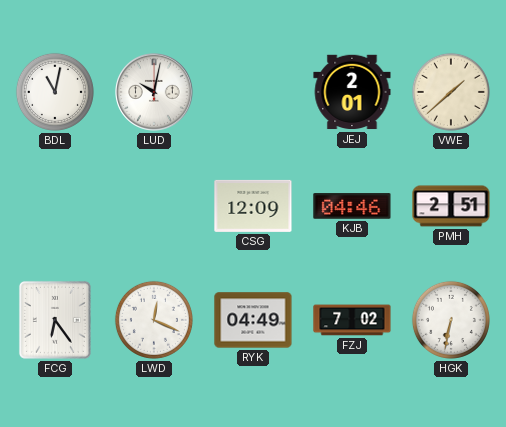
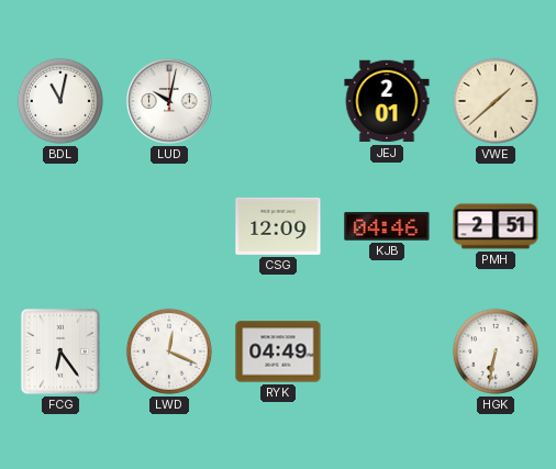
FZJ: 7:02 -> none
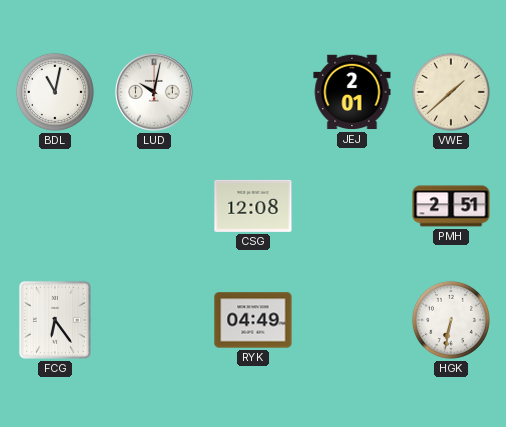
CSG: 12:09 -> 12:08
KJB: 04:46 -> none
LWD: 12:19 -> none
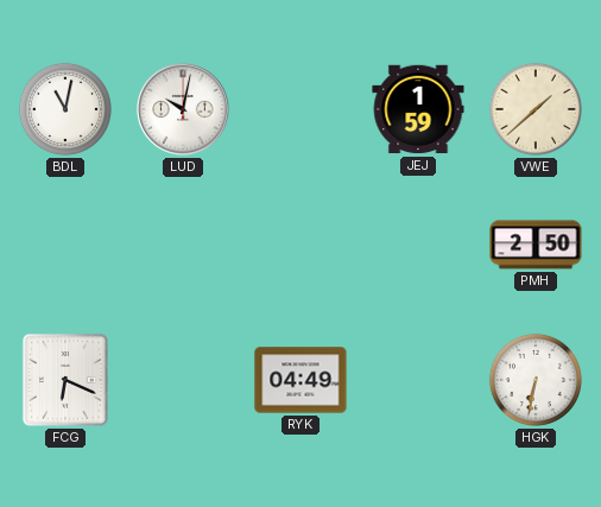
JEJ: 2:01 -> 1:59
CSG: 12:08 -> none
PMH: 2:51 -> 2:50
FCG: 6:24 -> 6:19
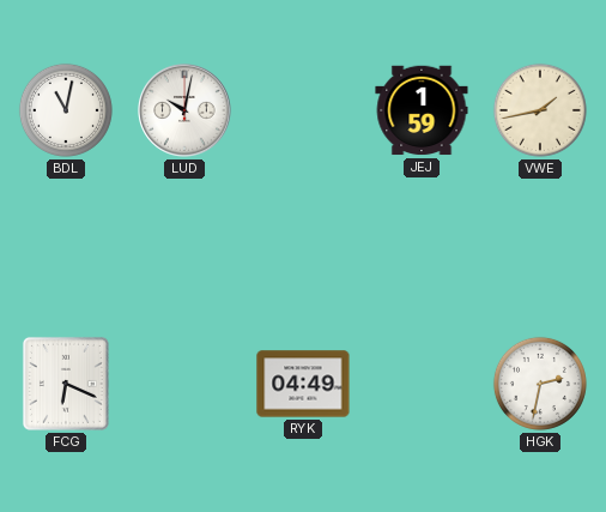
VWE: 1:38 -> 1:43
PMH: 2:50 -> none
HGK: 6:32 -> 2:32
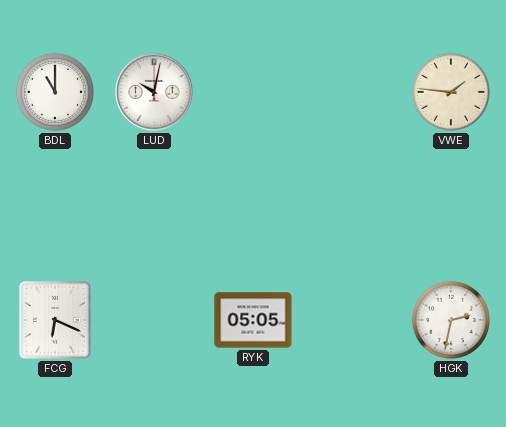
BDL: 11:02 -> 11:00
JEJ: 1:59 -> none
VWE: 1:43 -> 1:46
RYK: 04:49 -> 05:05
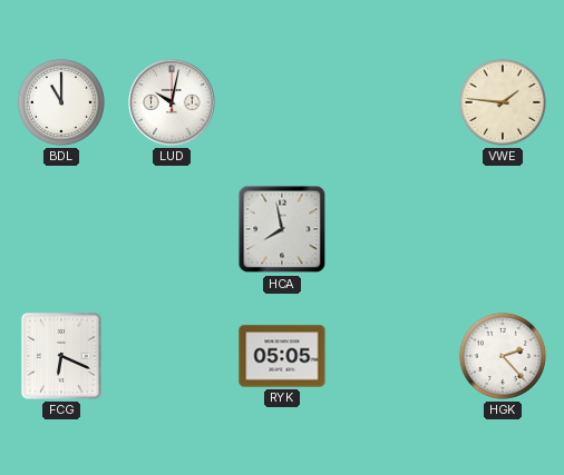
HCA: none -> 7:58
HGK: 2:32 -> 2:23
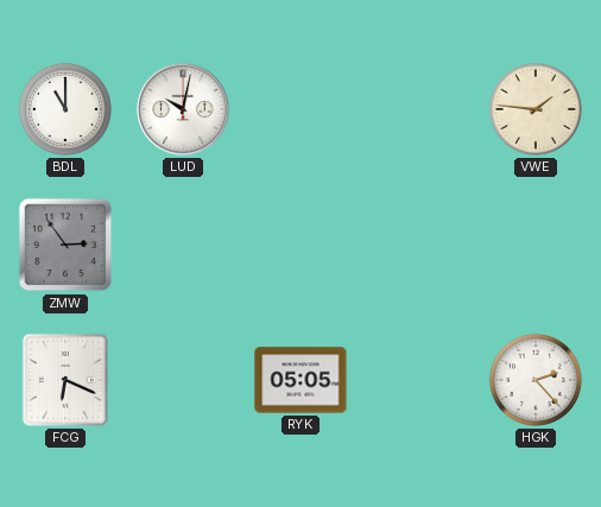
ZMW: none -> 2:54
HCA: 7:58 -> none
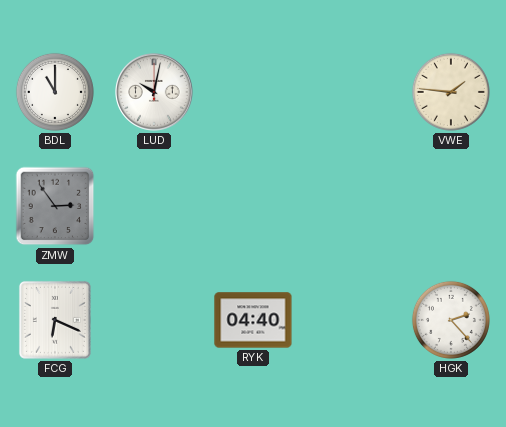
RYK: 05:05 -> 04:40
